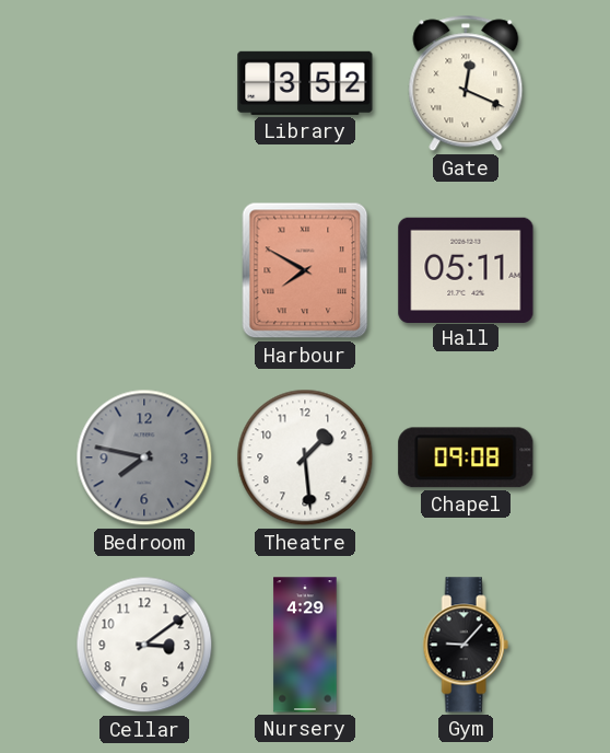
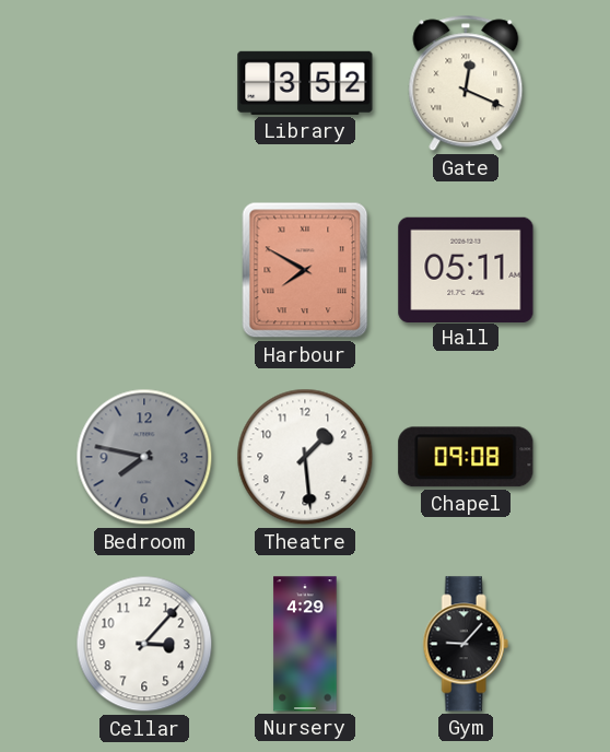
Cellar: 3:09 -> 3:07
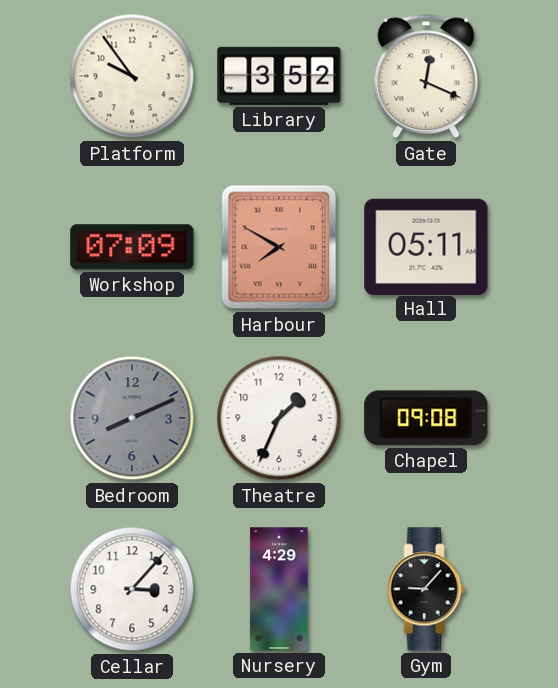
Platform: none -> 9:54
Workshop: none -> 07:09
Bedroom: 7:47 -> 8:11
Theatre: 1:29 -> 1:34
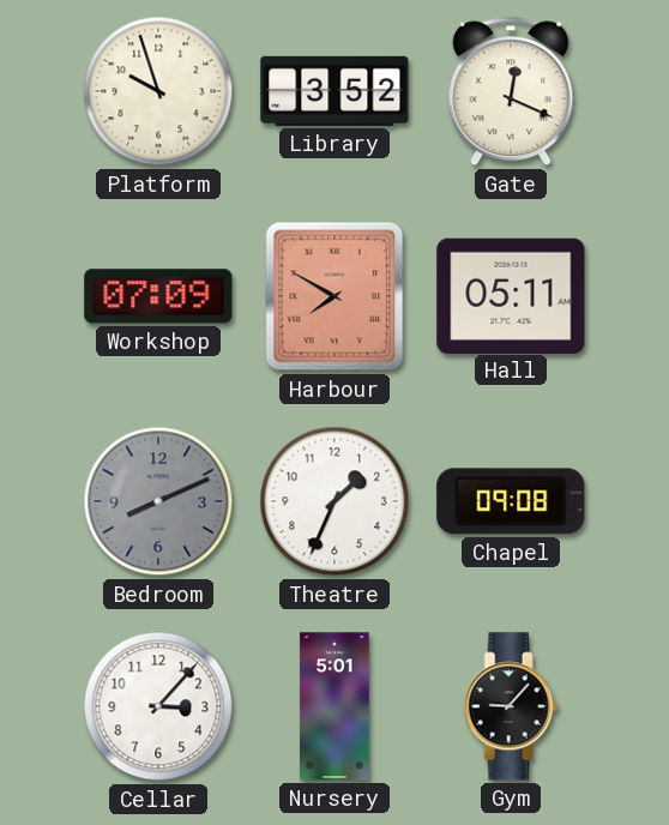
Platform: 9:54 -> 9:57
Nursery: 4:29 -> 5:01
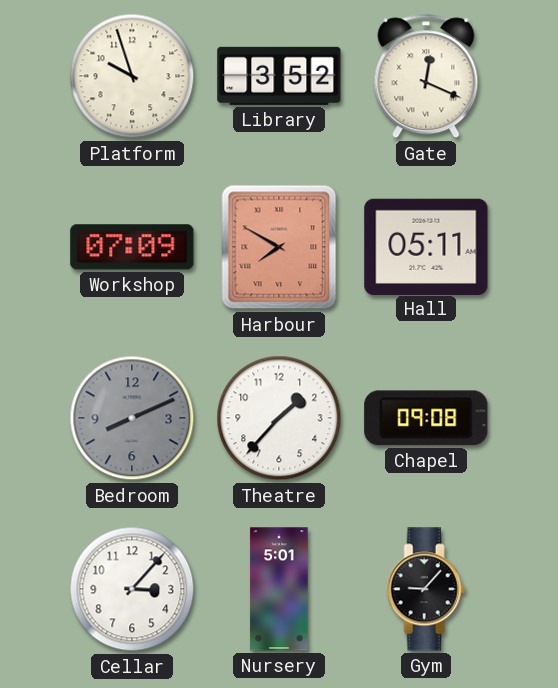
Theatre: 1:34 -> 1:37
